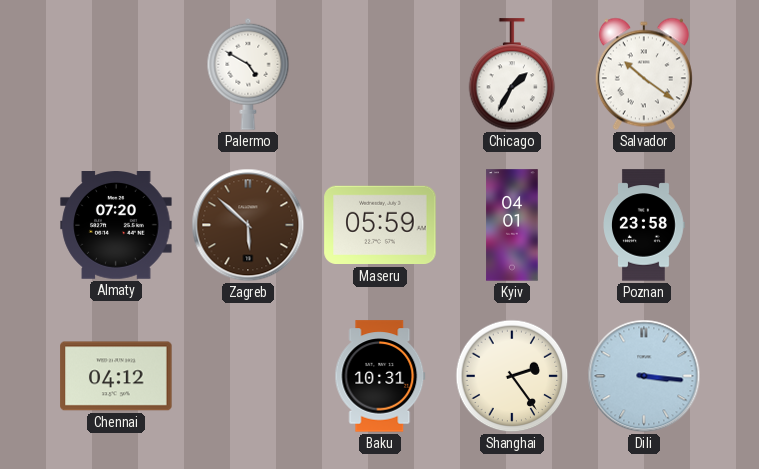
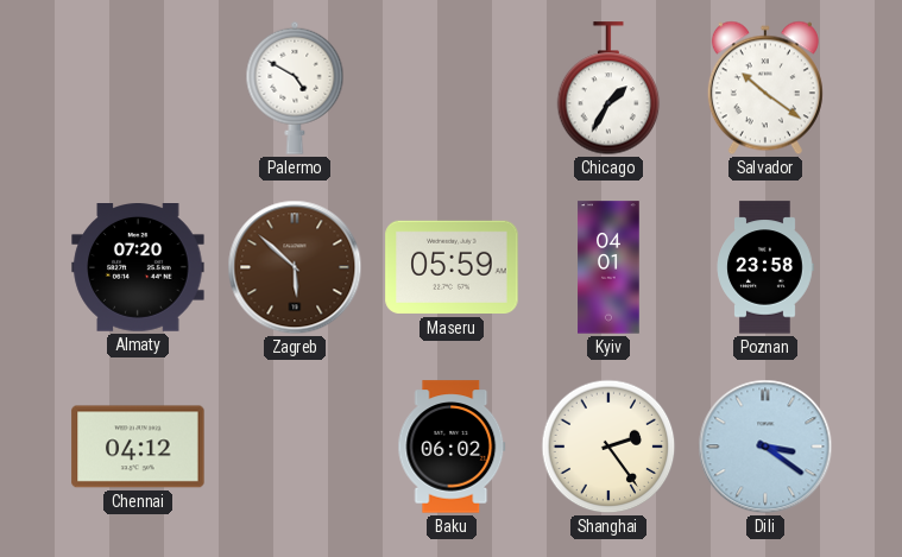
Baku: 10:31 -> 06:02
Dili: 3:16 -> 3:21
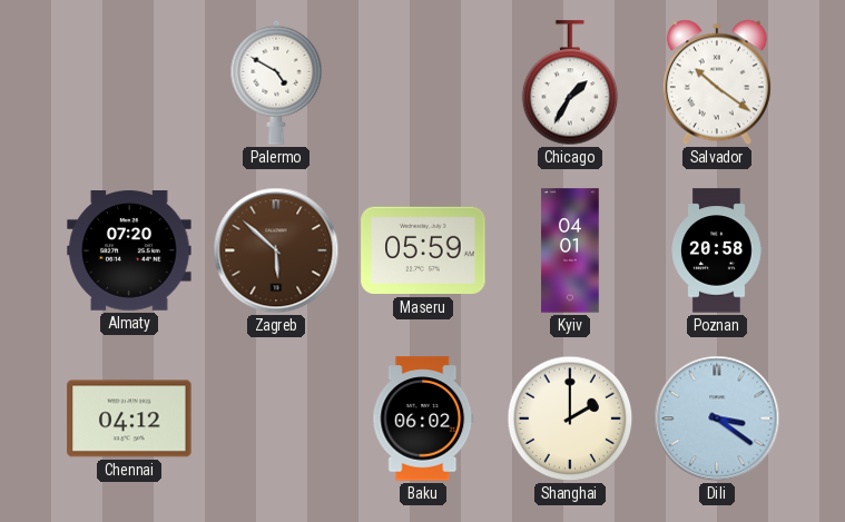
Poznan: 23:58 -> 20:58
Shanghai: 2:24 -> 2:00
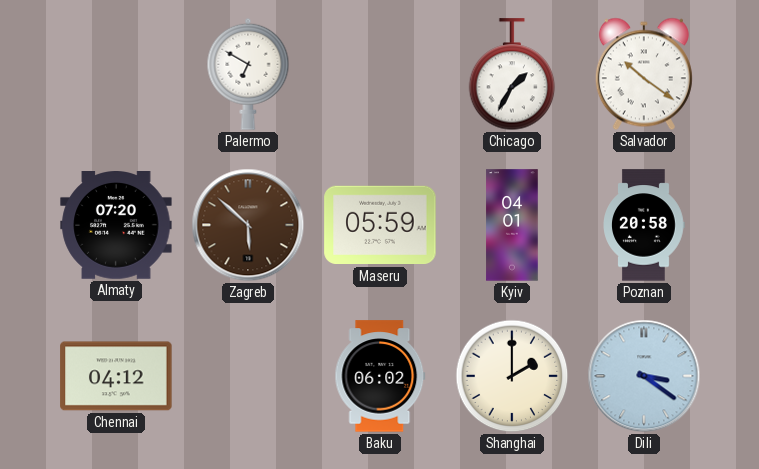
Palermo: 4:50 -> 6:50
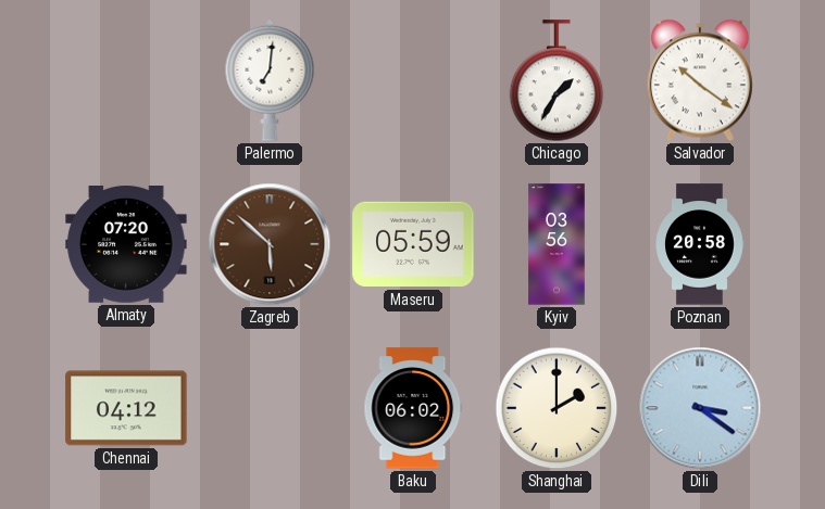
Palermo: 6:50 -> 7:01
Kyiv: 04:01 -> 03:56
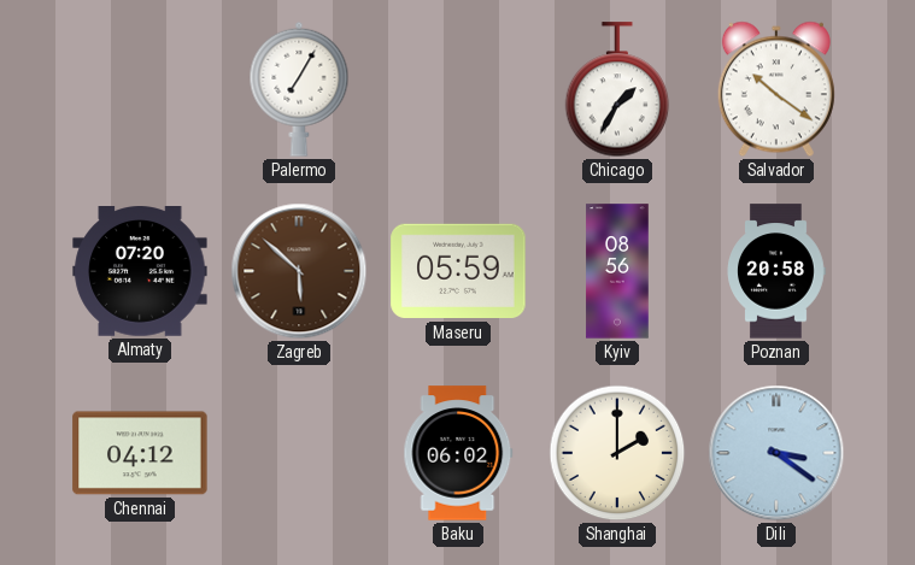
Palermo: 7:01 -> 7:05
Kyiv: 03:56 -> 08:56
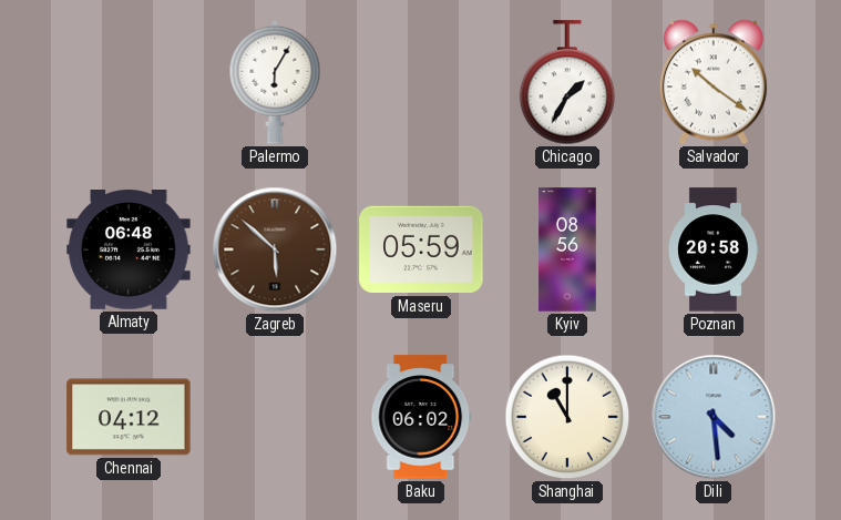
Palermo: 7:05 -> 6:05
Almaty: 07:20 -> 06:48
Shanghai: 2:00 -> 11:00
Dili: 3:21 -> 4:29
